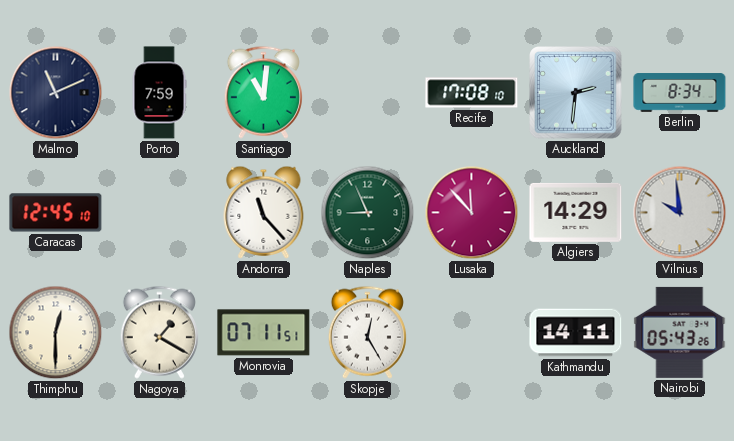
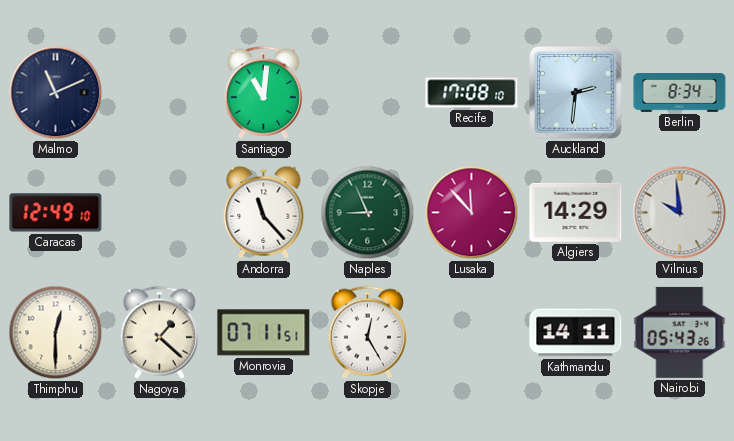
Porto: 7:59 -> none
Caracas: 12:45 -> 12:49
Nagoya: 1:20 -> 1:22
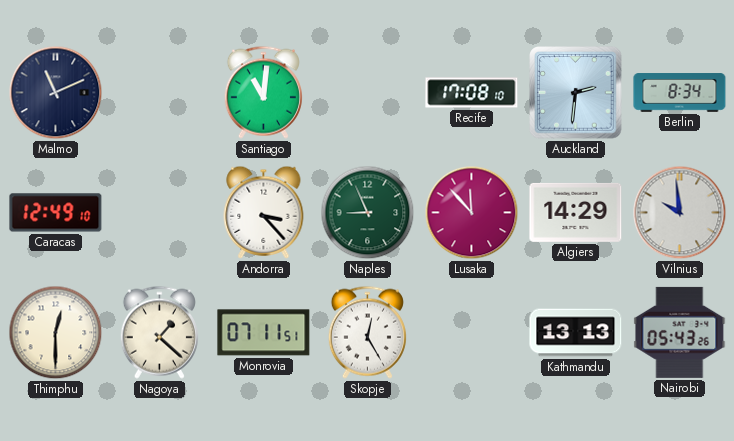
Andorra: 11:23 -> 3:23
Kathmandu: 14:11 -> 13:13
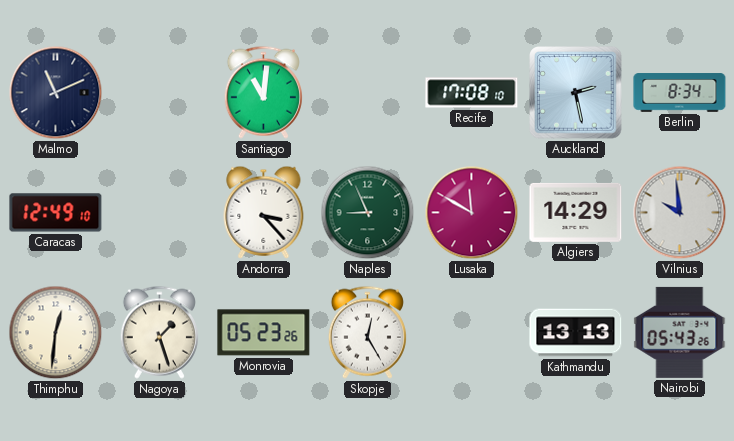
Auckland: 2:31 -> 2:28
Lusaka: 11:53 -> 11:50
Thimphu: 12:30 -> 12:31
Nagoya: 1:22 -> 1:27
Monrovia: 07:11 -> 05:23
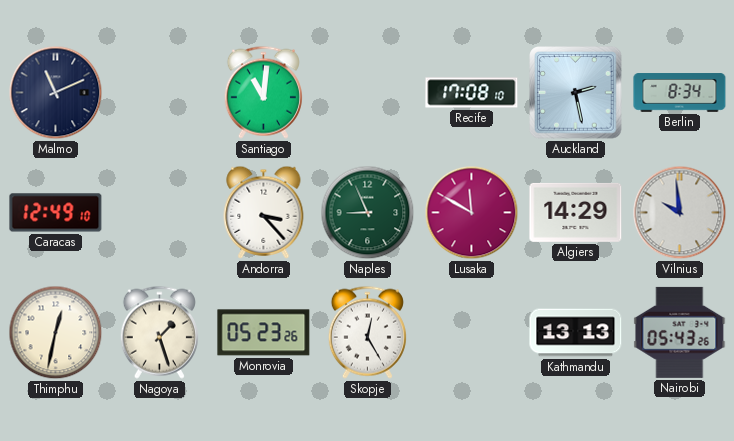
Thimphu: 12:31 -> 12:32
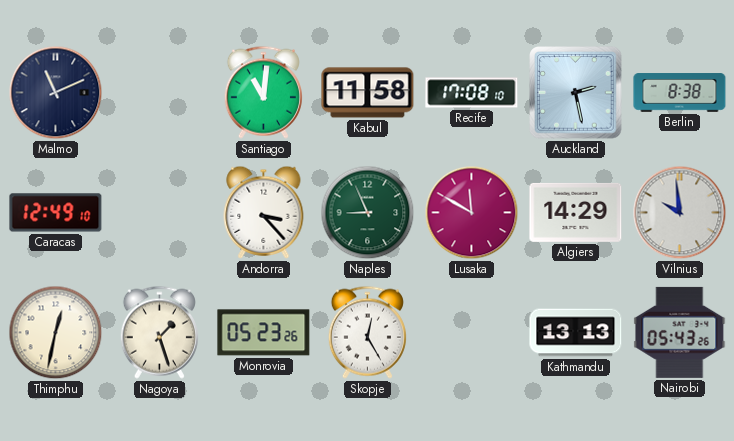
Kabul: none -> 11:58
Berlin: 8:34 -> 8:38
